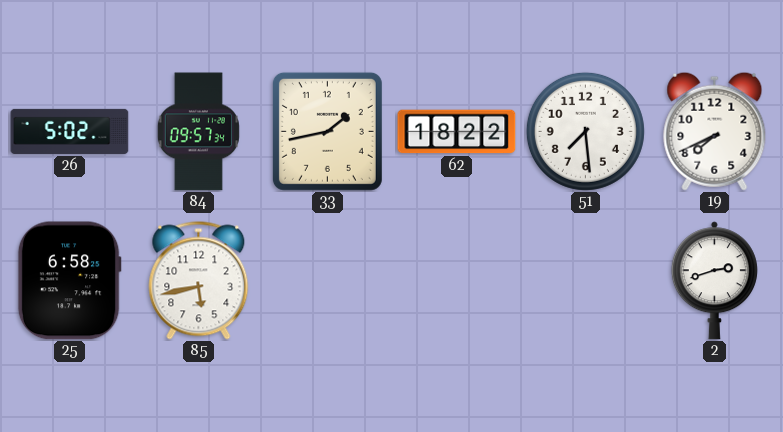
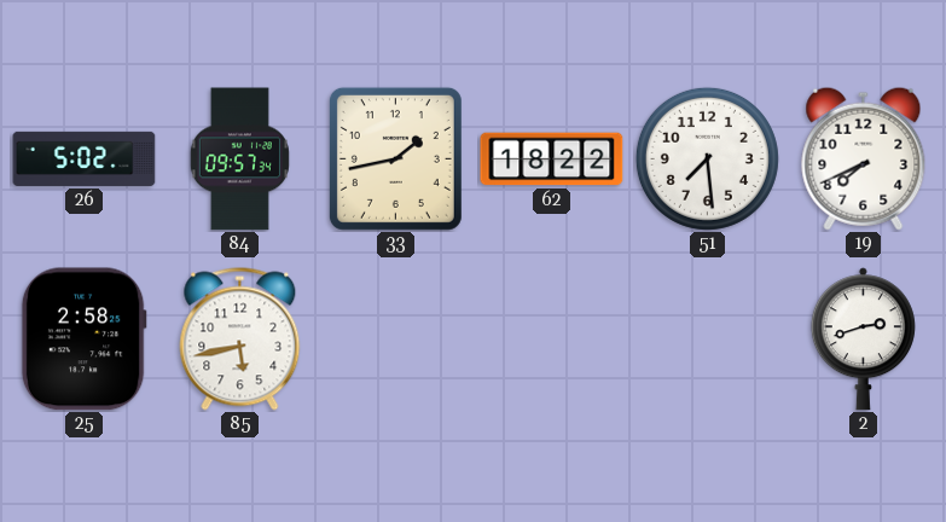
25: 6:58 -> 2:58
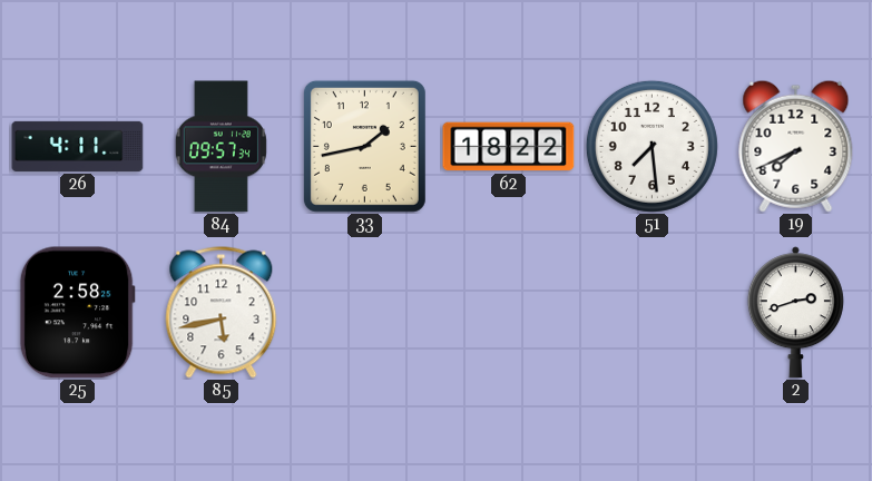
26: 5:02 -> 4:11
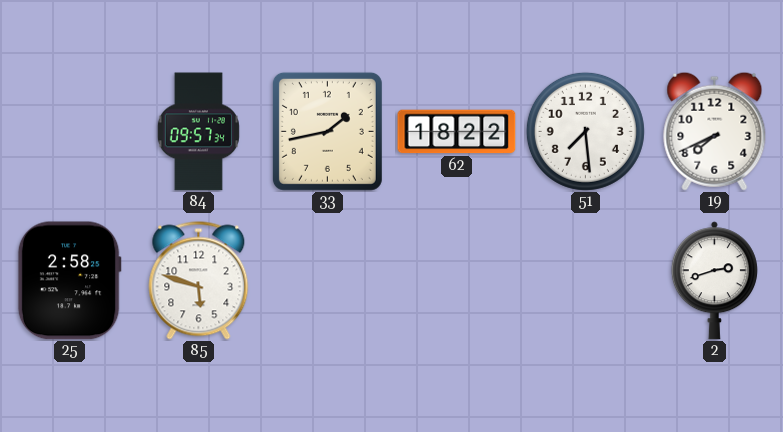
26: 4:11 -> none
85: 5:43 -> 5:48
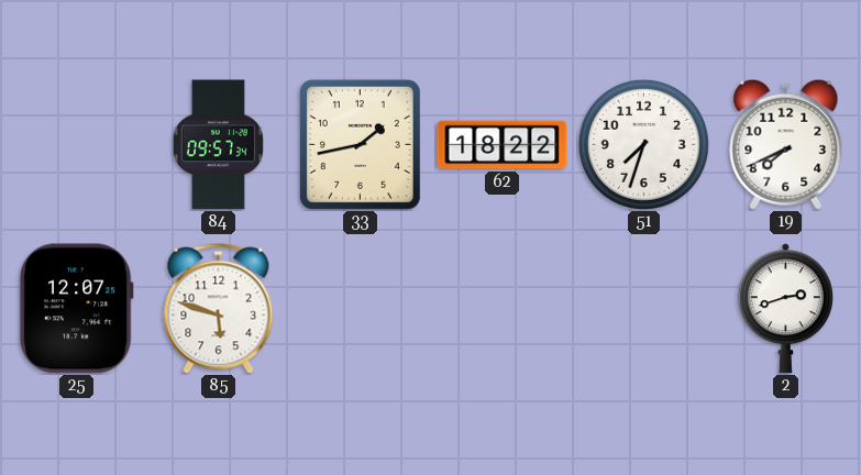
51: 7:29 -> 7:33
25: 2:58 -> 12:07
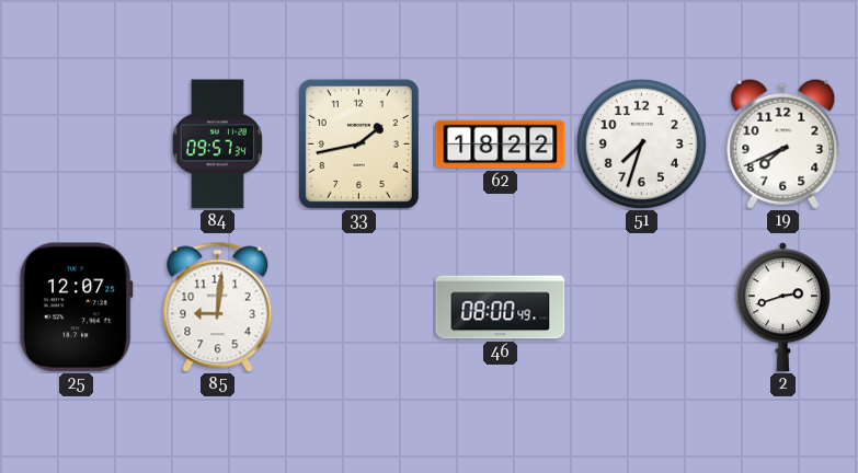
85: 5:48 -> 9:01
46: none -> 08:00
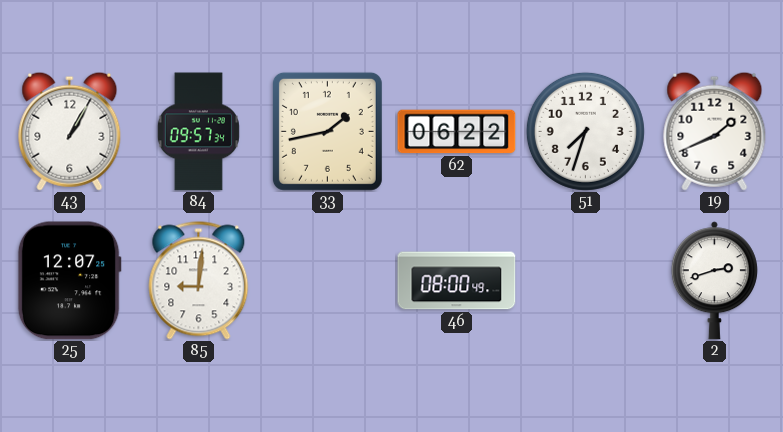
43: none -> 1:05
62: 18:22 -> 06:22
19: 7:41 -> 1:41
